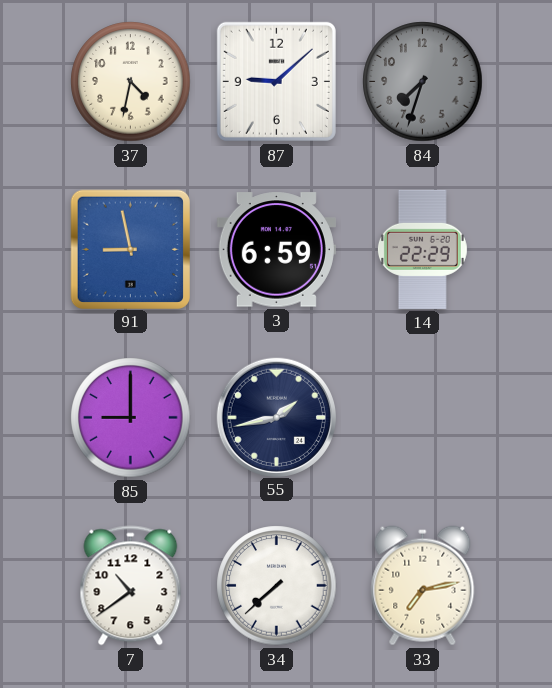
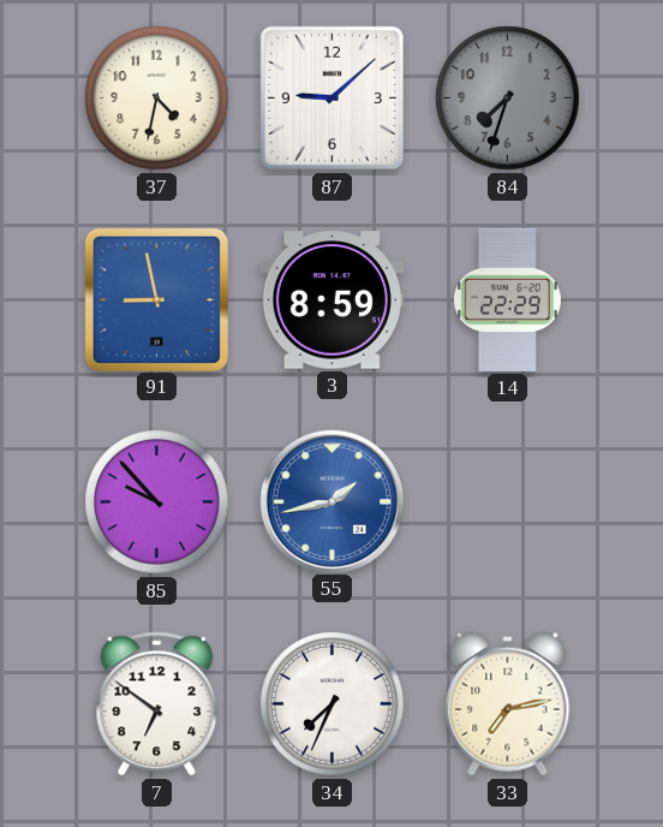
3: 6:59 -> 8:59
85: 9:00 -> 9:53
55 dial: navy -> blue
7: 10:39 -> 6:51
34: 7:38 -> 7:34
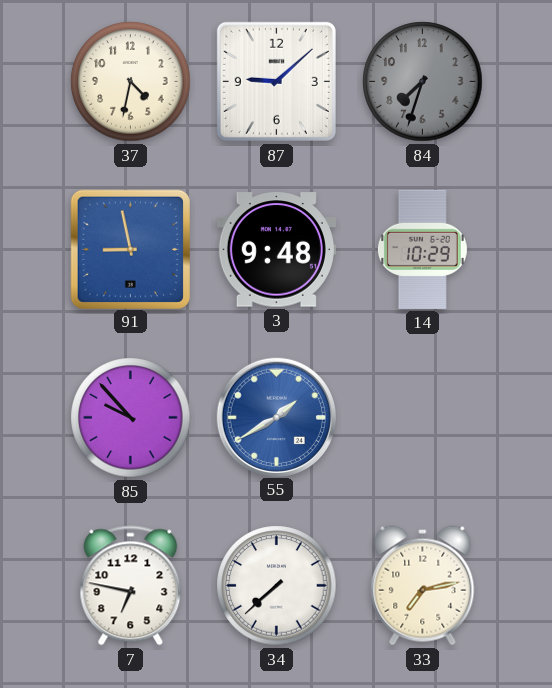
3: 8:59 -> 9:48
14: 22:29 -> 10:29
55: 1:43 -> 1:40
7: 6:51 -> 6:47
34: 7:34 -> 7:38
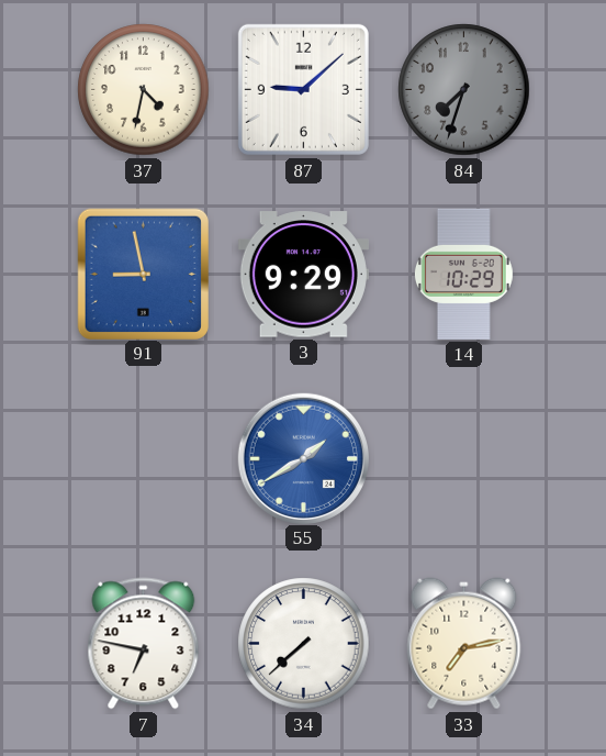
3: 9:48 -> 9:29
85: 9:53 -> none
